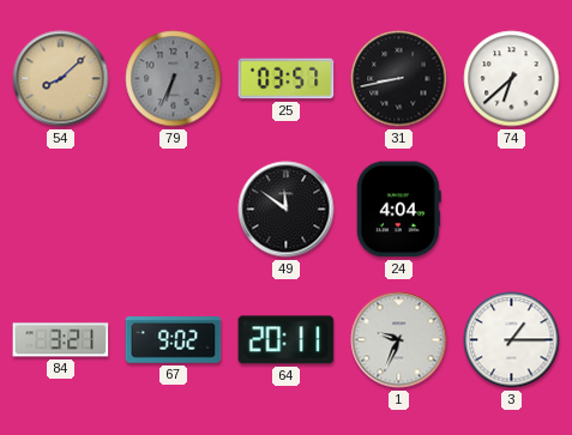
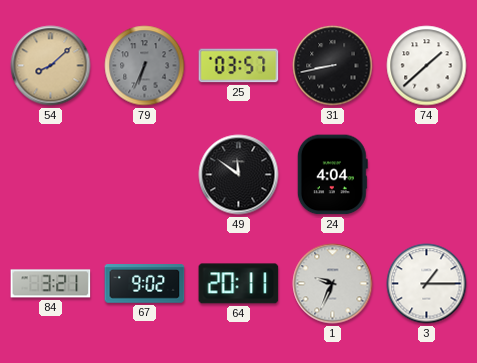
74: 6:38 -> 1:38
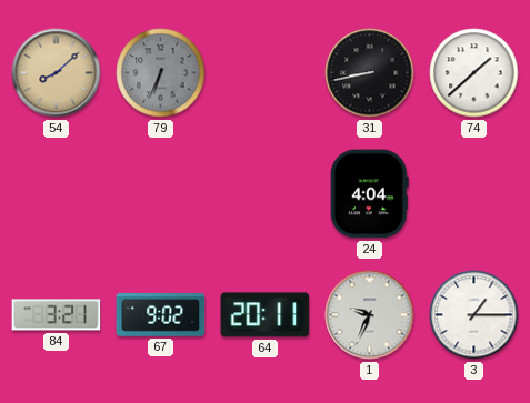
25: 03:57 -> none
49: 11:51 -> none
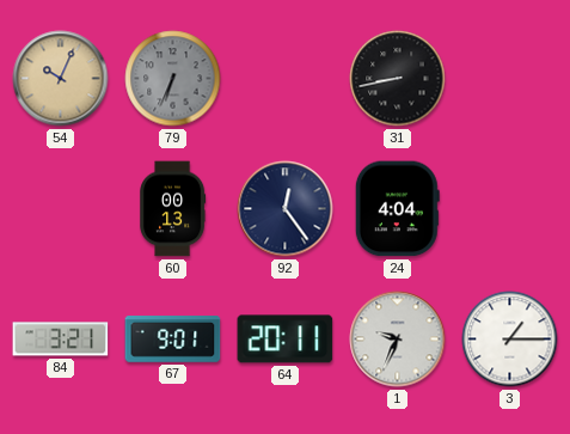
54: 8:08 -> 10:04
74: 1:38 -> none
60: none -> 00:13
92: none -> 12:24
67: 9:02 -> 9:01
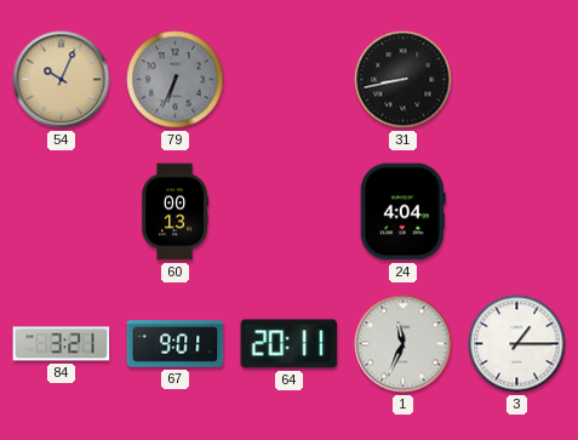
92: 12:24 -> none
1: 9:34 -> 11:34
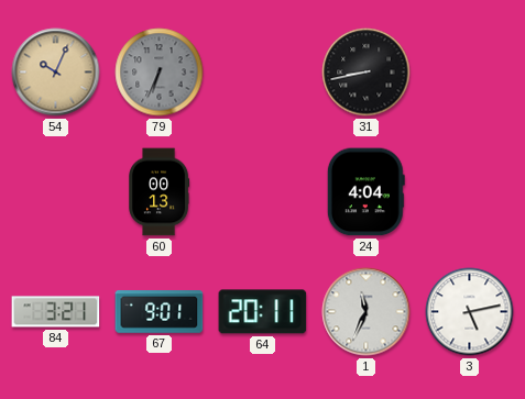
3: 1:15 -> 5:13
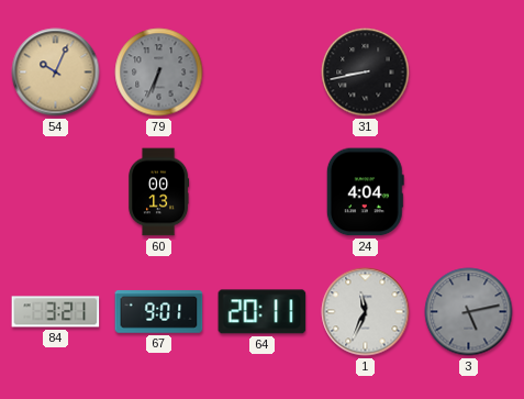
3 dial: white -> grey
